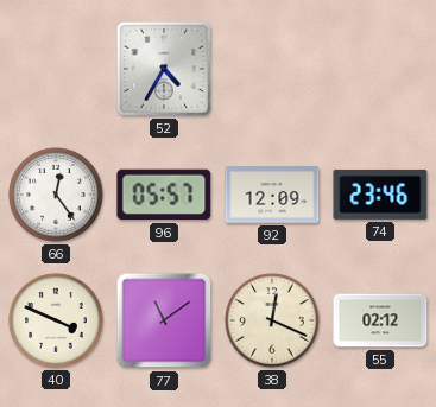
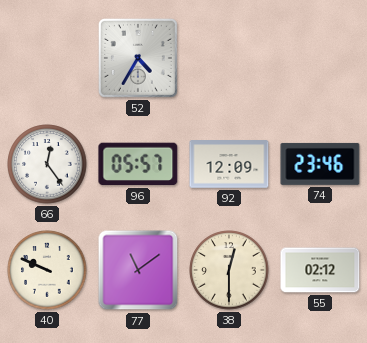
40: 3:49 -> 9:49
38: 12:19 -> 12:30
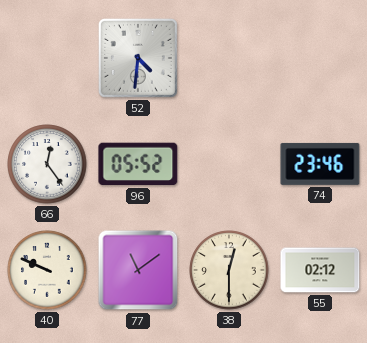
52: 4:35 -> 4:31
96: 05:57 -> 05:52
92: 12:09 -> none
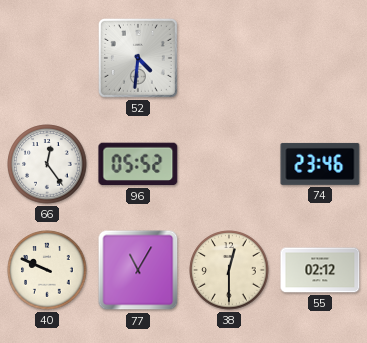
77: 11:09 -> 11:05
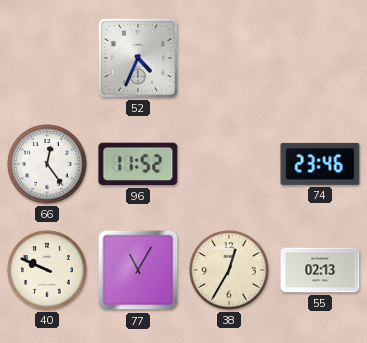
52: 4:31 -> 4:34
96: 05:52 -> 11:52
38: 12:30 -> 12:35
55: 02:12 -> 02:13
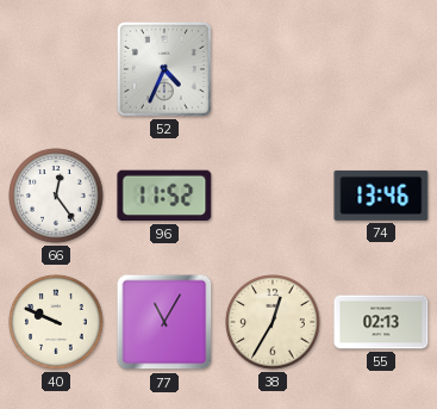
74: 23:46 -> 13:46
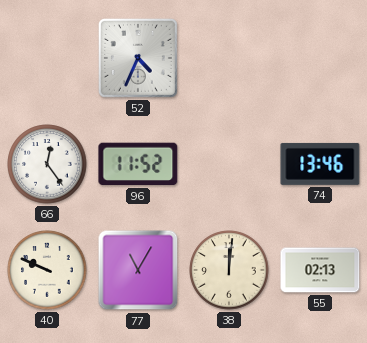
38: 12:35 -> 12:01
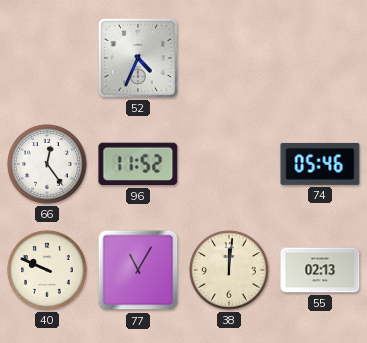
74: 13:46 -> 05:46
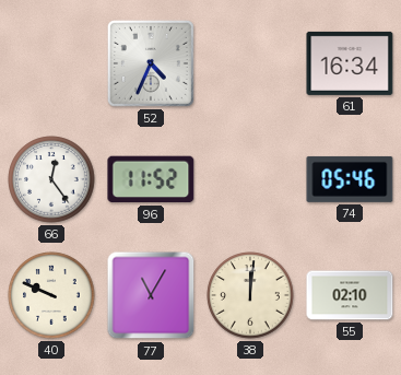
61: none -> 16:34
55: 02:13 -> 02:10
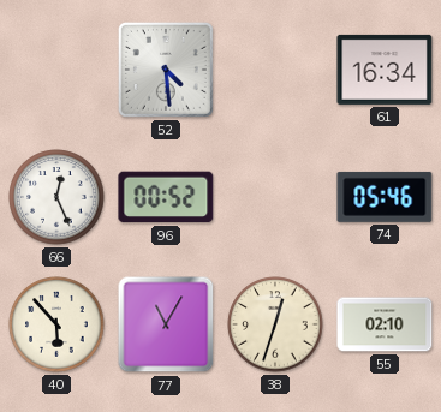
52: 4:34 -> 4:29
66: 12:24 -> 12:26
96: 11:52 -> 00:52
40: 9:49 -> 5:53
38: 12:01 -> 12:33
